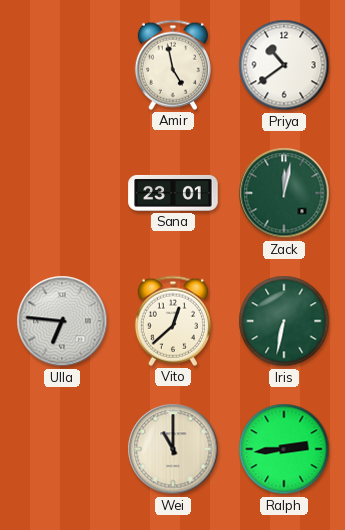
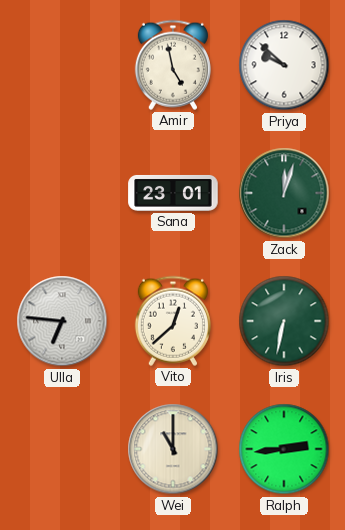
Priya: 10:39 -> 9:52
Zack: 12:02 -> 12:03
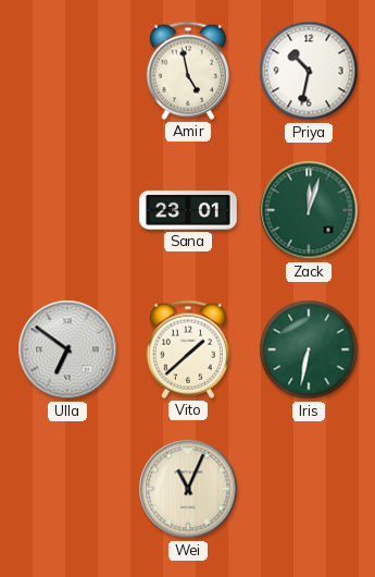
Priya: 9:52 -> 10:32
Ulla: 6:46 -> 6:51
Vito: 12:38 -> 1:38
Wei: 11:00 -> 11:04
Ralph: 2:44 -> none
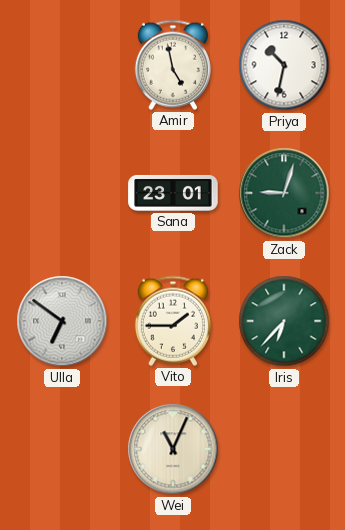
Zack: 12:03 -> 9:03
Vito: 1:38 -> 1:45
Iris: 6:32 -> 6:37
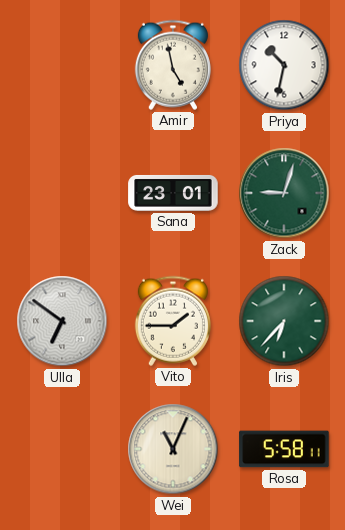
Rosa: none -> 5:58
